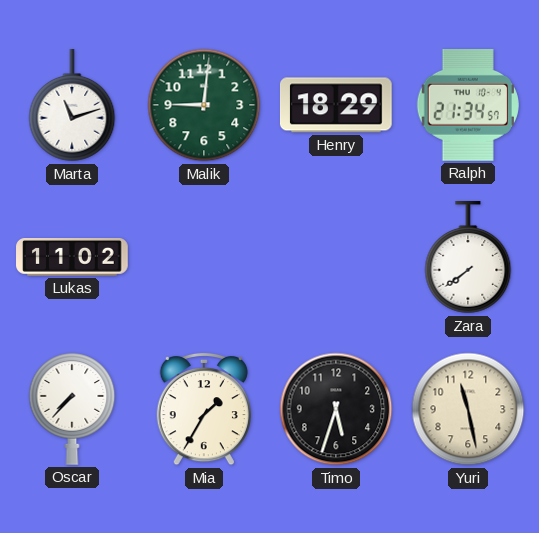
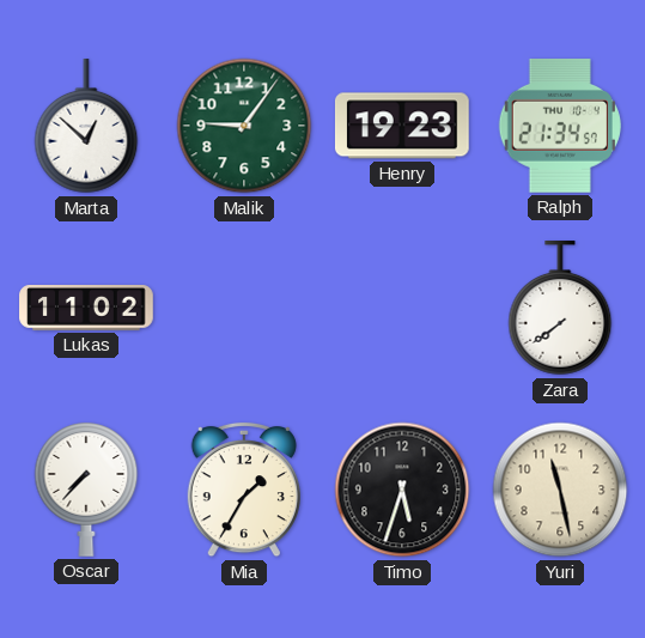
Marta: 11:12 -> 12:52
Malik: 9:01 -> 9:06
Henry: 18:29 -> 19:23
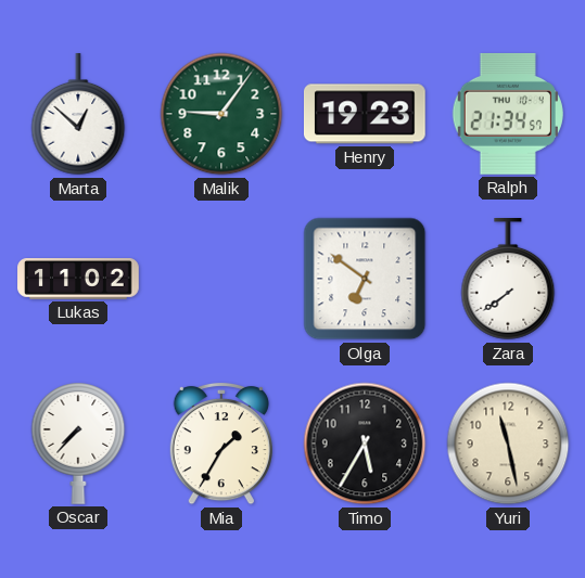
Olga: none -> 6:51
Timo: 5:33 -> 5:35
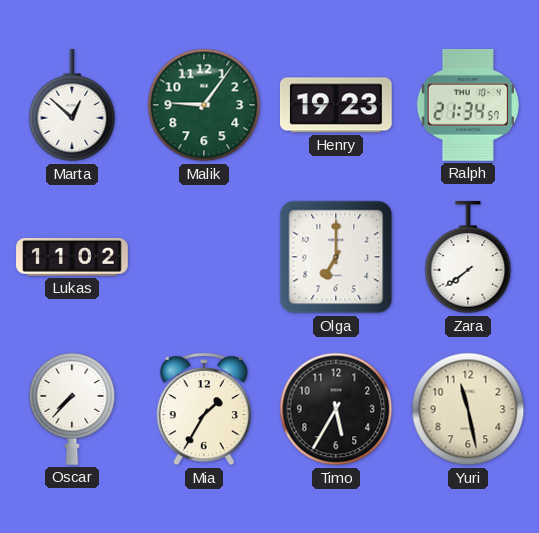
Olga: 6:51 -> 7:00
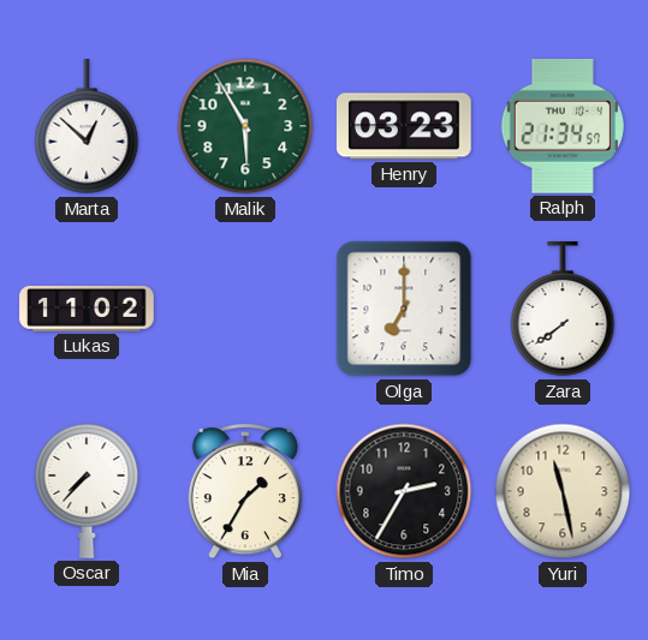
Malik: 9:06 -> 5:55
Henry: 19:23 -> 03:23
Timo: 5:35 -> 2:35
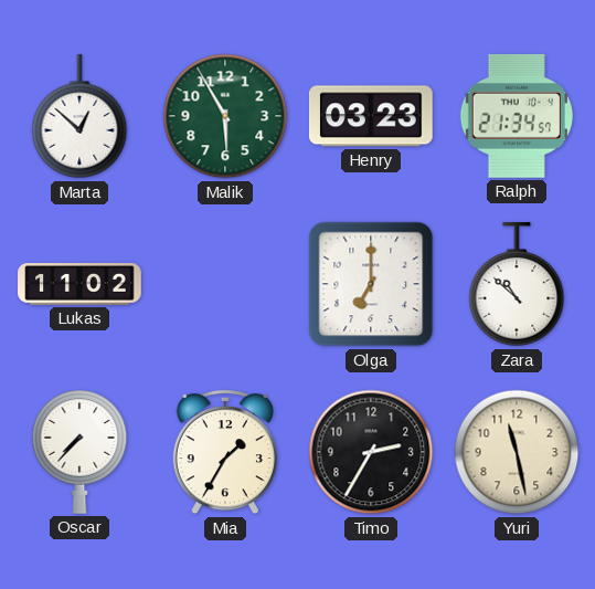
Zara: 7:39 -> 10:52
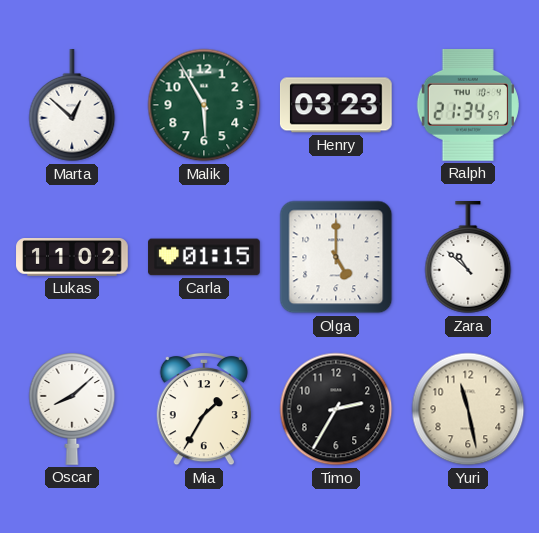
Carla: none -> 01:15
Olga: 7:00 -> 5:00
Oscar: 7:37 -> 8:08
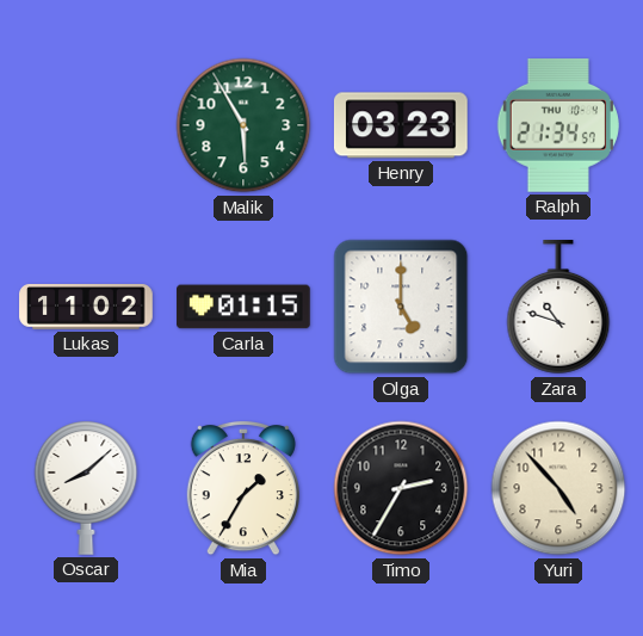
Marta: 12:52 -> none
Zara: 10:52 -> 10:48
Yuri: 11:28 -> 4:53
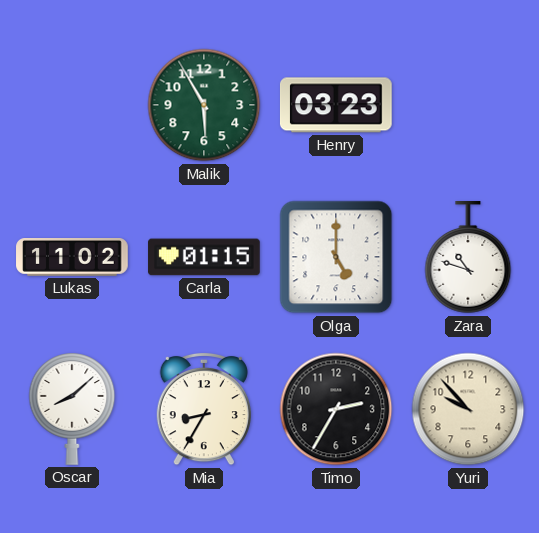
Ralph: 21:34 -> none
Mia: 1:35 -> 8:35
Yuri: 4:53 -> 9:53
